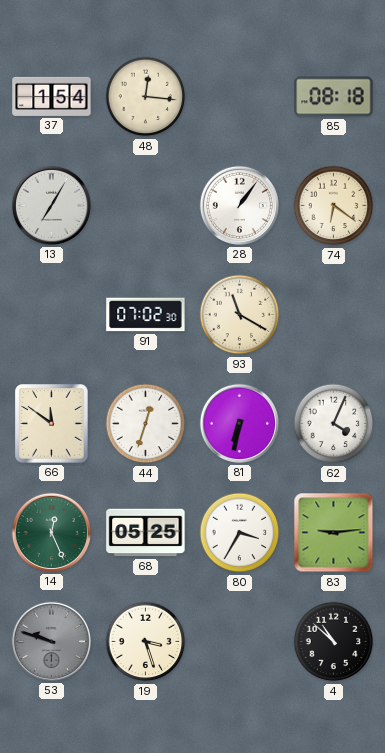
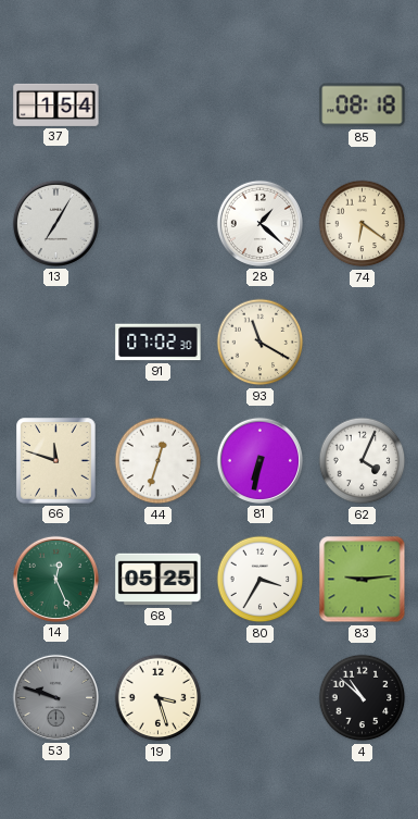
48: 12:16 -> none
28: 1:06 -> 1:22
66: 11:51 -> 11:48
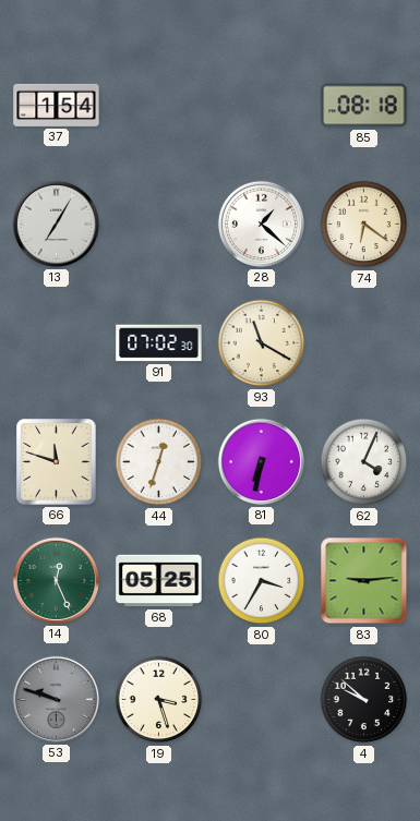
4: 10:52 -> 9:52
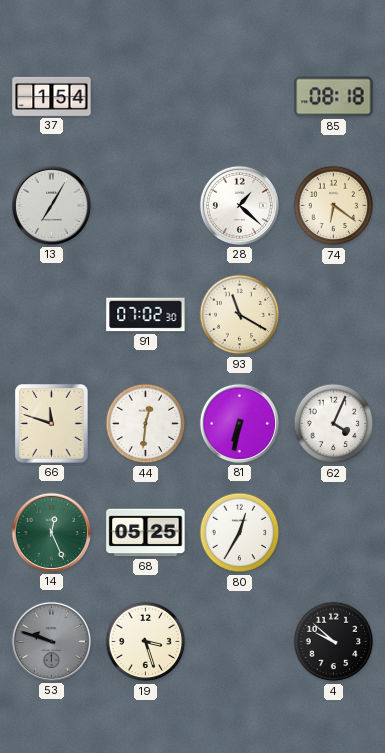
44: 12:33 -> 12:31
80: 3:35 -> 12:35
83: 9:14 -> none
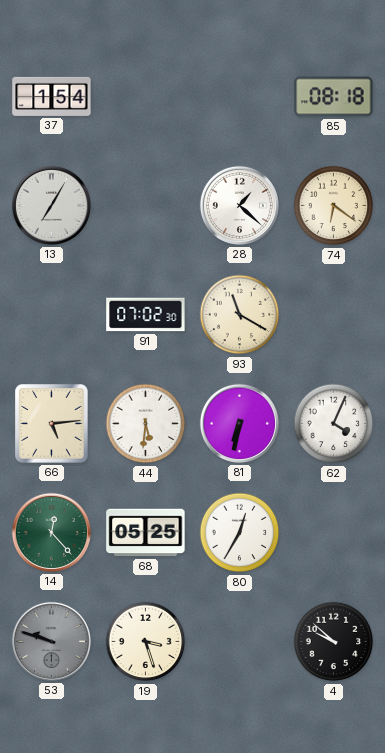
66: 11:48 -> 5:14
44: 12:31 -> 5:31
14: 12:26 -> 12:23
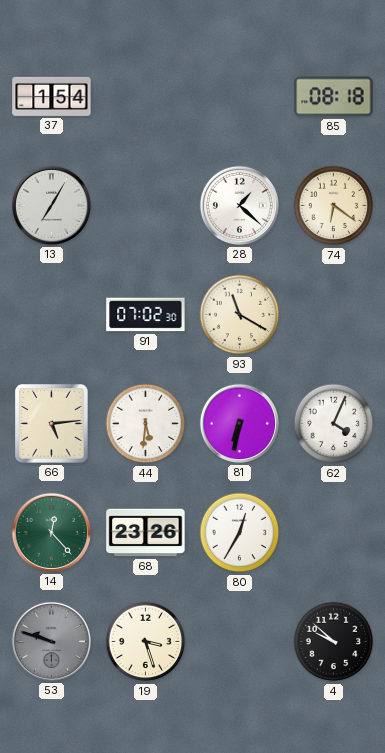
68: 05:25 -> 23:26
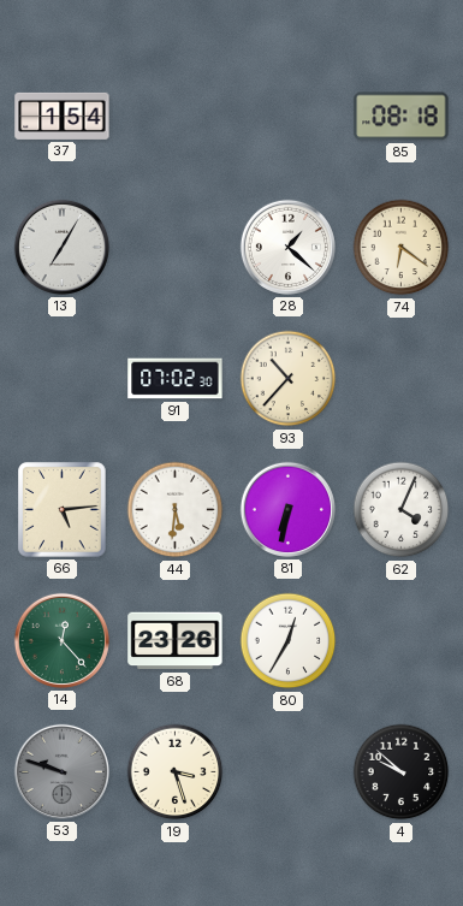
93: 11:20 -> 10:37
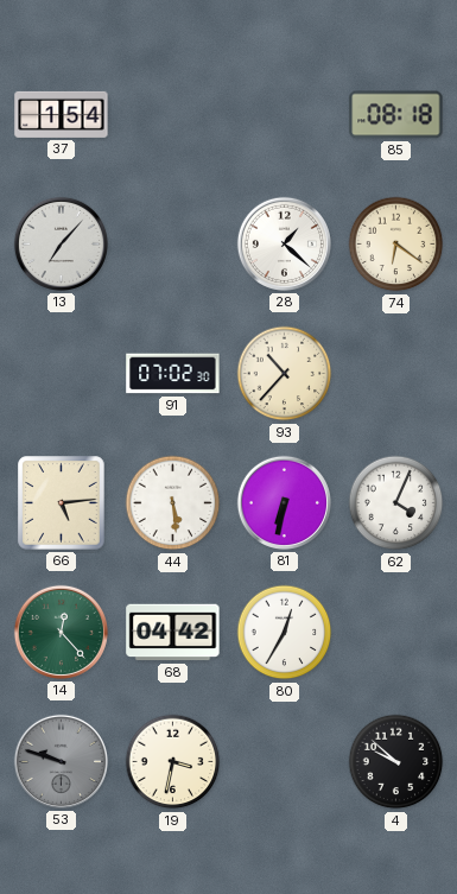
13: 7:05 -> 7:07
44: 5:31 -> 5:29
68: 23:26 -> 04:42
19: 3:27 -> 3:32
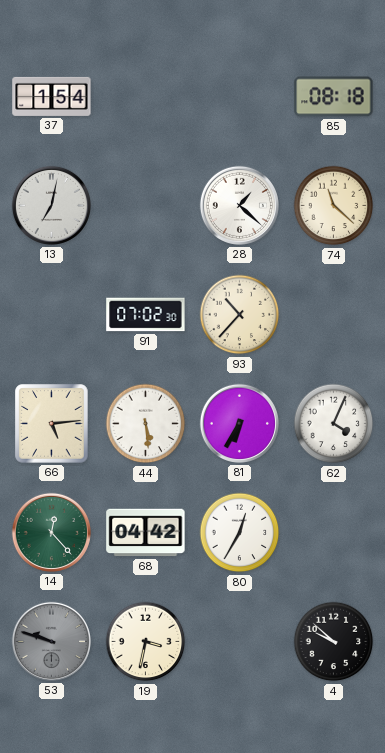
13: 7:07 -> 7:02
74: 6:21 -> 11:22
81: 6:32 -> 6:35
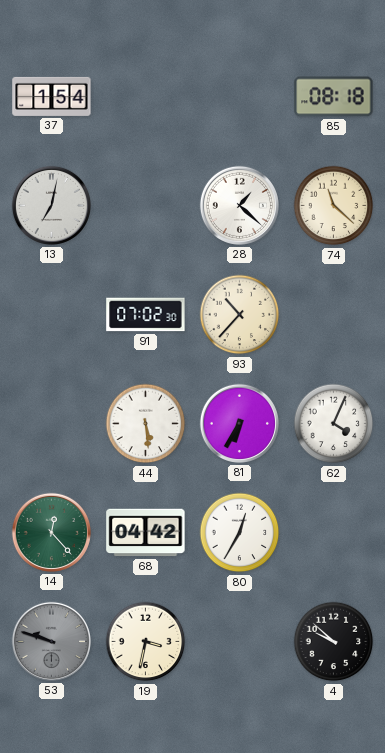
66: 5:14 -> none
